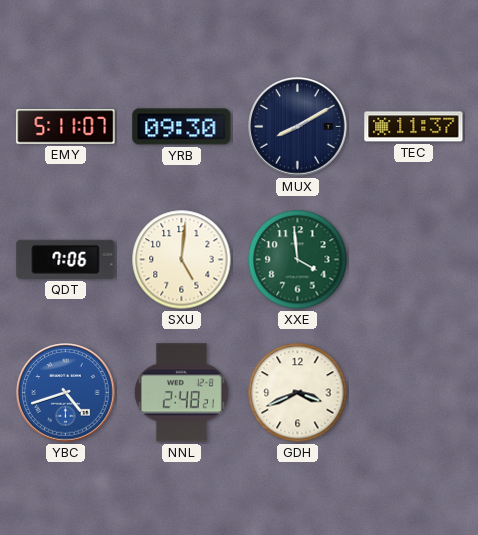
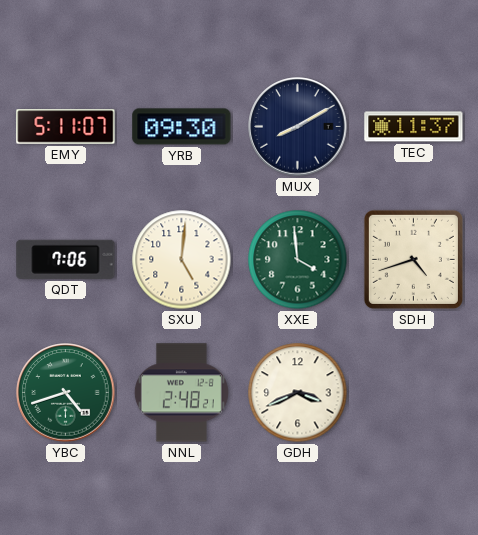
SDH: none -> 4:42
YBC dial: blue -> green
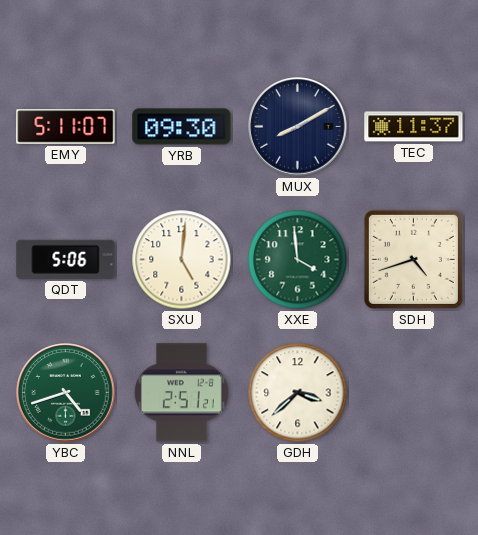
QDT: 7:06 -> 5:06
NNL: 2:48 -> 2:51
GDH: 3:41 -> 3:38
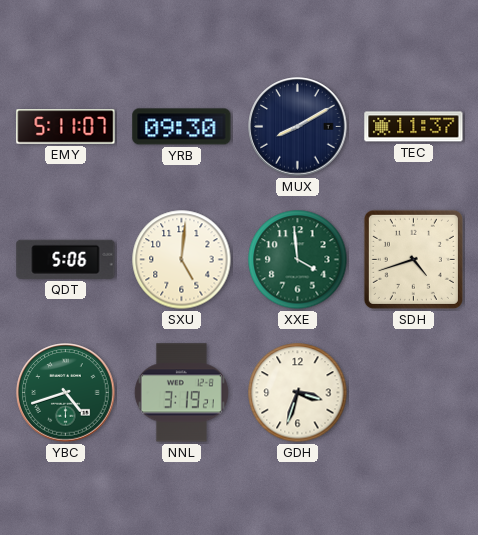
NNL: 2:51 -> 3:19
GDH: 3:38 -> 3:33
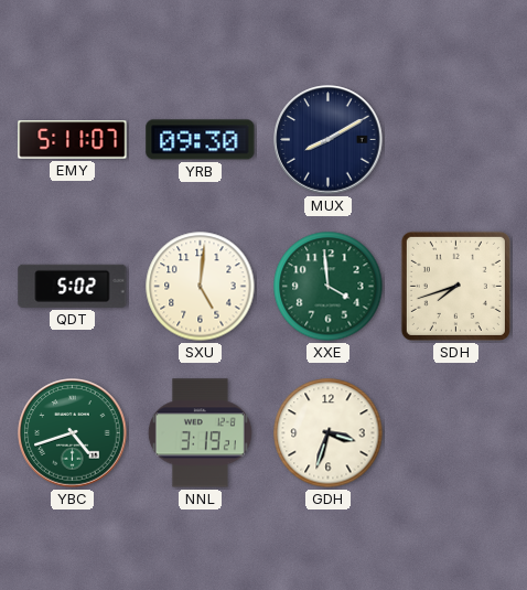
TEC: 11:37 -> none
QDT: 5:06 -> 5:02
SDH: 4:42 -> 7:42
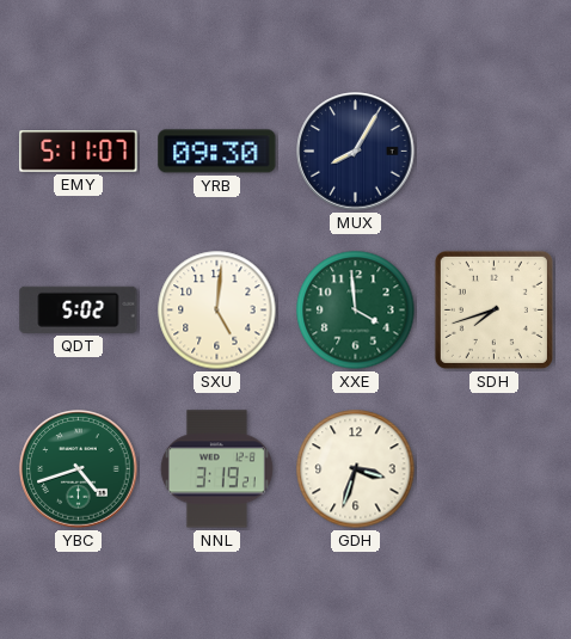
MUX: 8:10 -> 8:05
